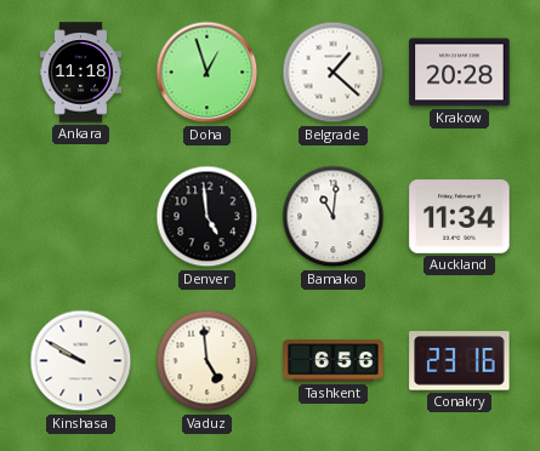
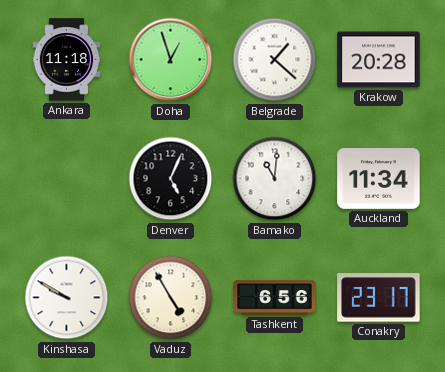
Denver: 4:59 -> 5:04
Vaduz: 4:59 -> 4:55
Conakry: 23:16 -> 23:17
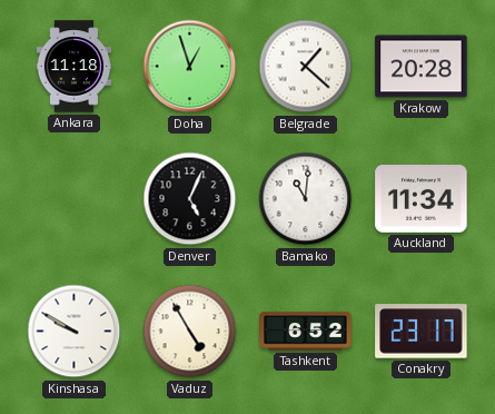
Tashkent: 6:56 -> 6:52
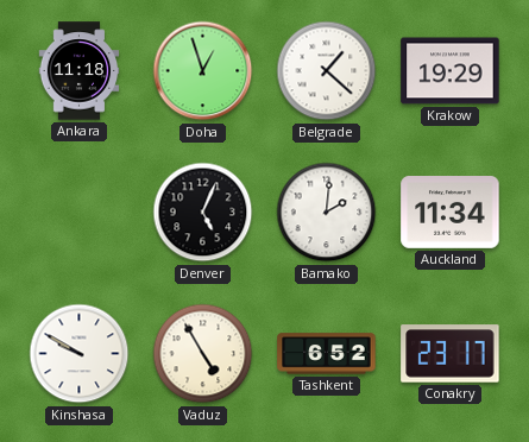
Krakow: 20:28 -> 19:29
Bamako: 11:01 -> 2:01
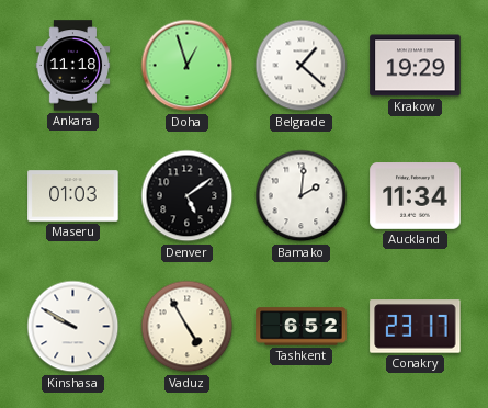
Maseru: none -> 01:03
Denver: 5:04 -> 5:09
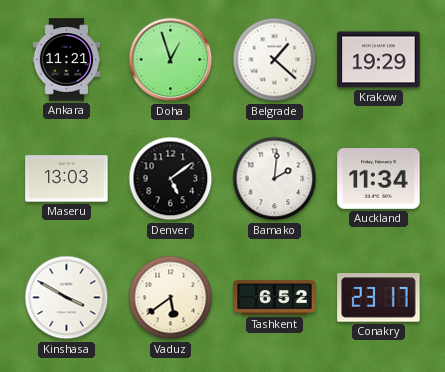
Ankara: 11:18 -> 11:21
Maseru: 01:03 -> 13:03
Kinshasa: 9:50 -> 3:50
Vaduz: 4:55 -> 5:39
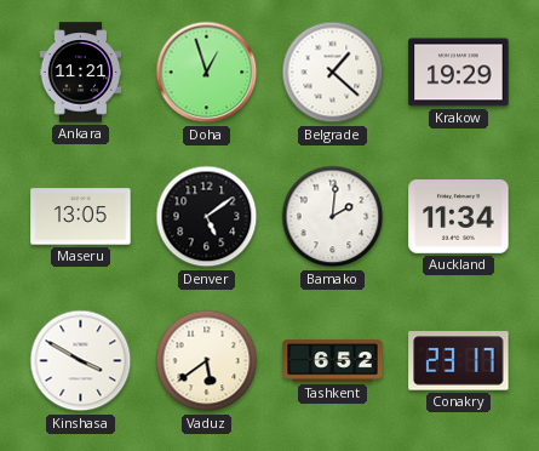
Maseru: 13:03 -> 13:05
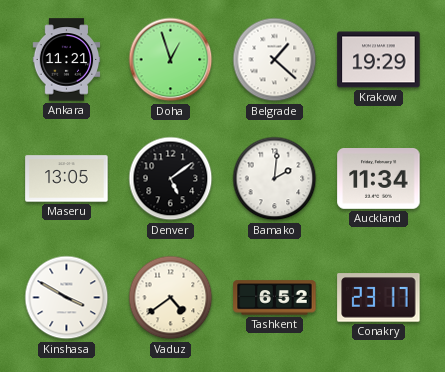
Vaduz: 5:39 -> 4:39
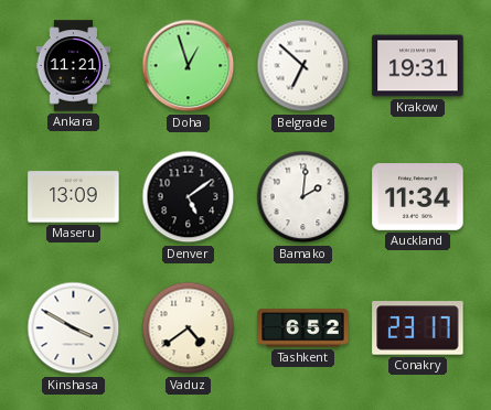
Belgrade: 1:22 -> 6:52
Krakow: 19:29 -> 19:31
Maseru: 13:05 -> 13:09
